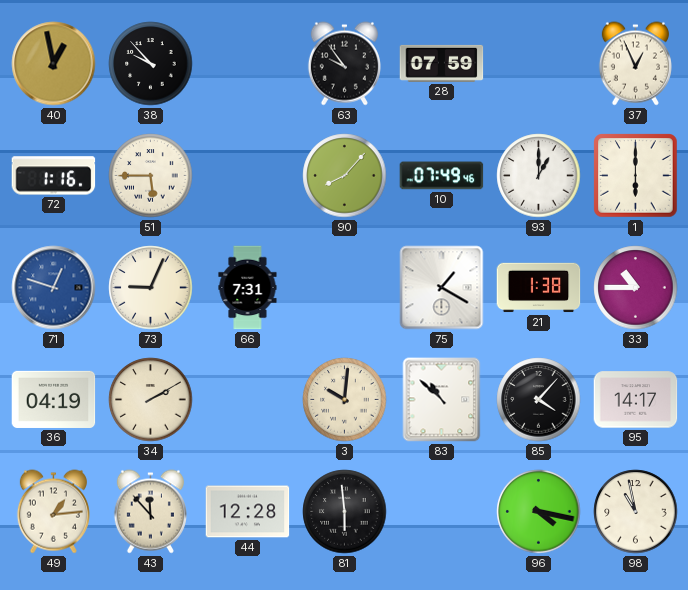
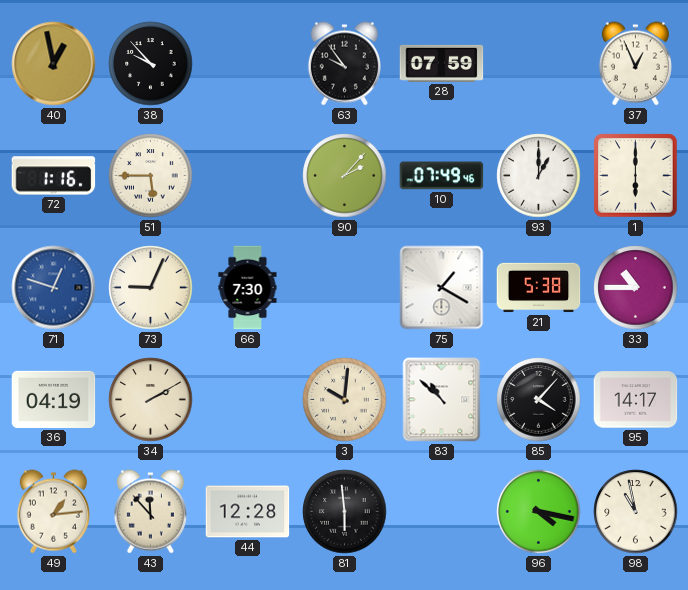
90: 8:07 -> 2:07
66: 7:31 -> 7:30
21: 1:38 -> 5:38
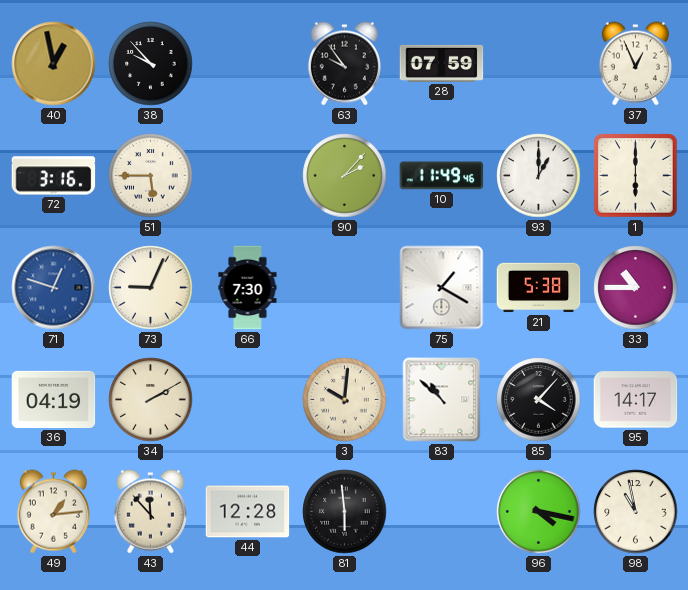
72: 1:16 -> 3:16
10: 07:49 -> 11:49
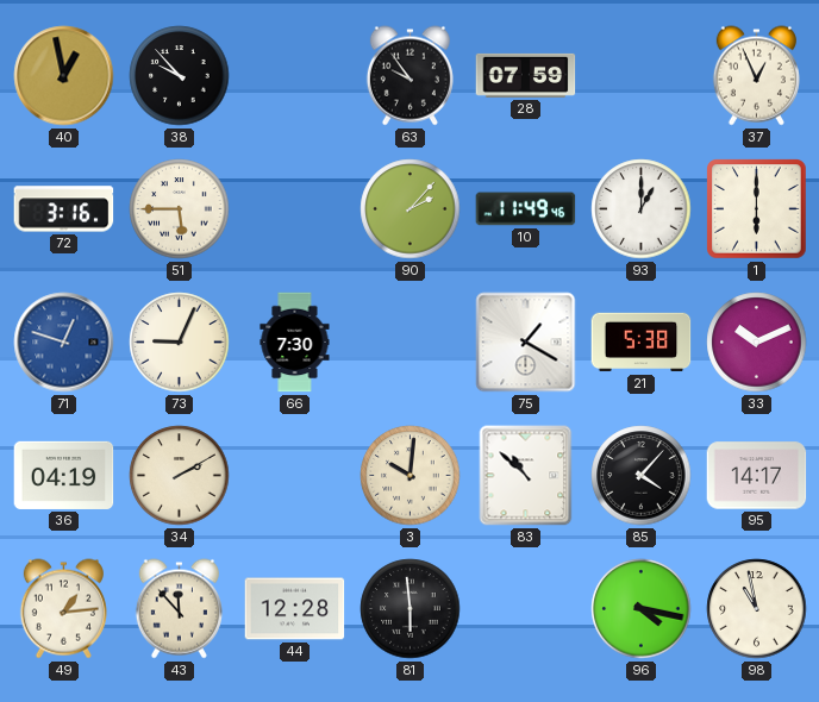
33: 10:45 -> 10:11
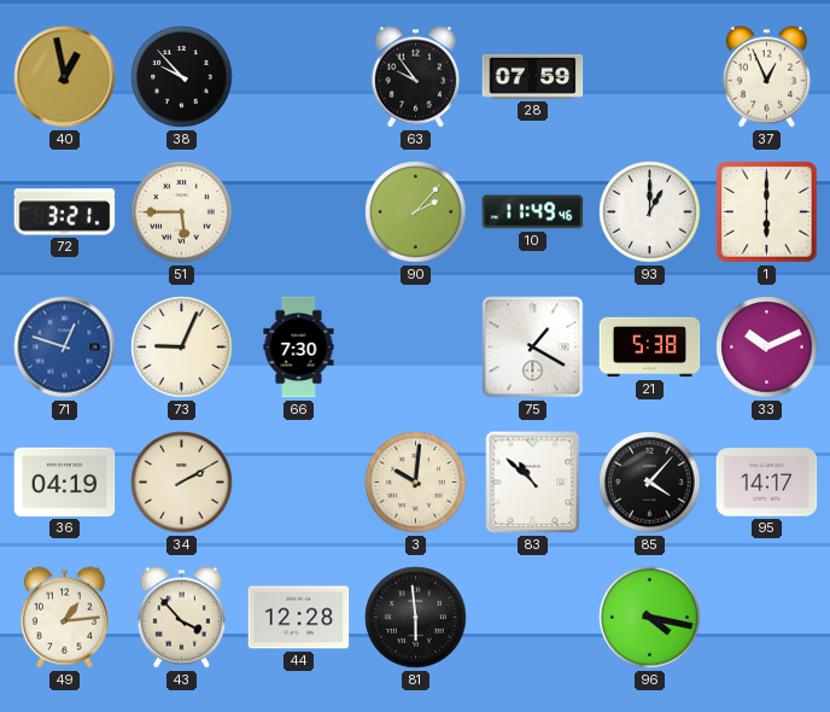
72: 3:16 -> 3:21
43: 11:53 -> 3:53
98: 10:58 -> none
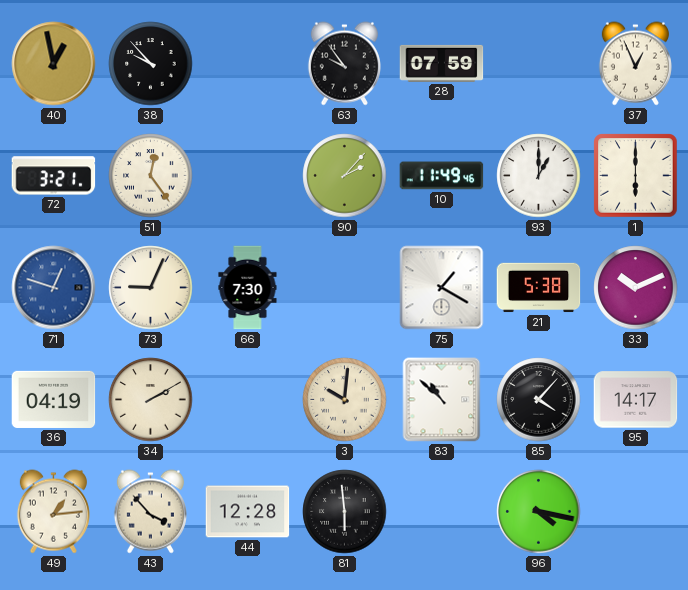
51: 5:45 -> 12:24
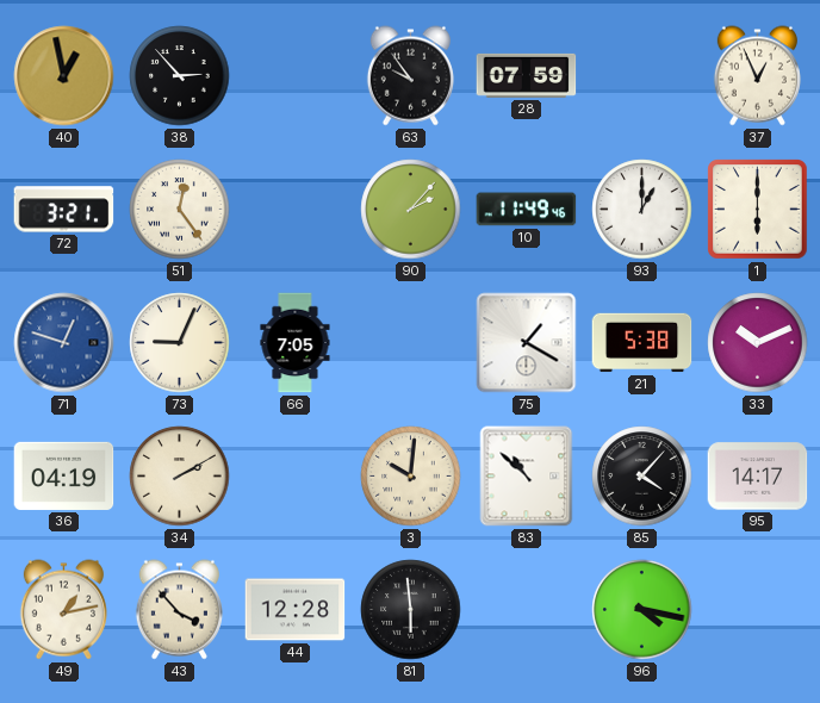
38: 9:53 -> 2:53
66: 7:30 -> 7:05
49: 1:14 -> 1:13
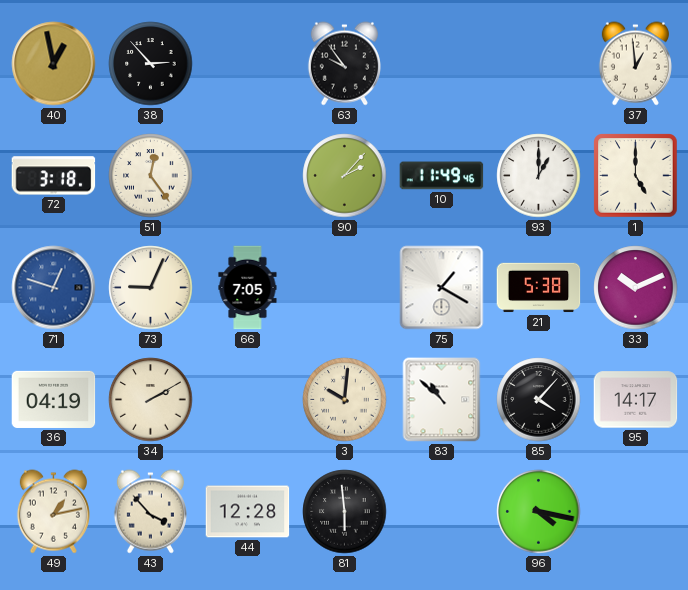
28: 07:59 -> none
37: 12:56 -> 12:59
72: 3:21 -> 3:18
1: 6:00 -> 5:00
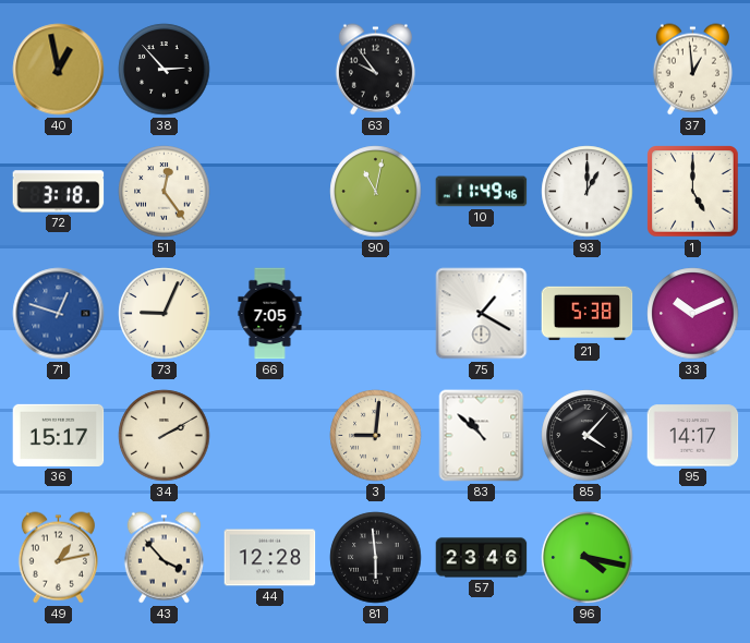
90: 2:07 -> 11:02
36: 04:19 -> 15:17
3: 10:01 -> 9:01
57: none -> 23:46
